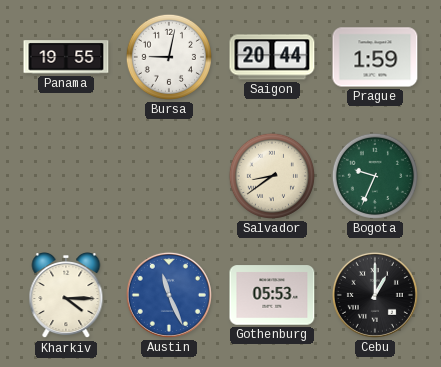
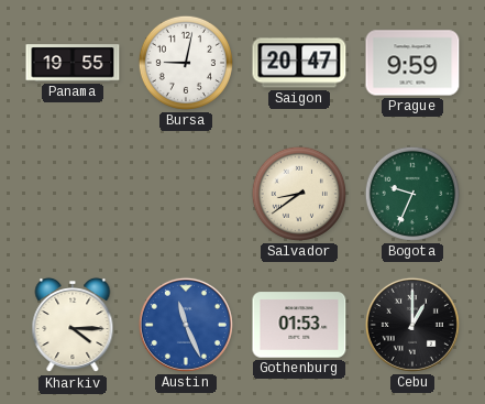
Saigon: 20:44 -> 20:47
Prague: 1:59 -> 9:59
Gothenburg: 05:53 -> 01:53
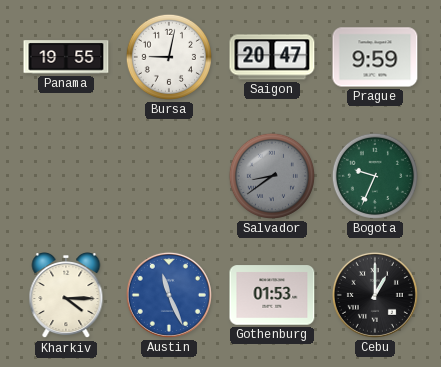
Salvador dial: cream -> grey
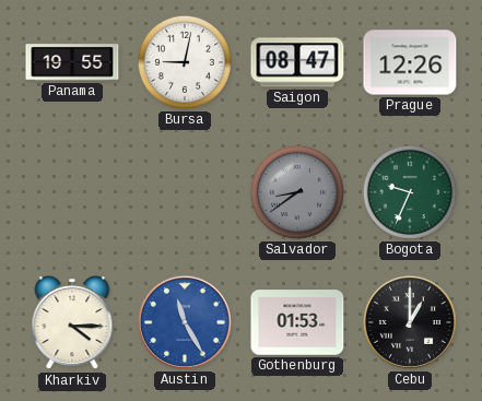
Saigon: 20:47 -> 08:47
Prague: 9:59 -> 12:26
Austin: 11:26 -> 11:25
